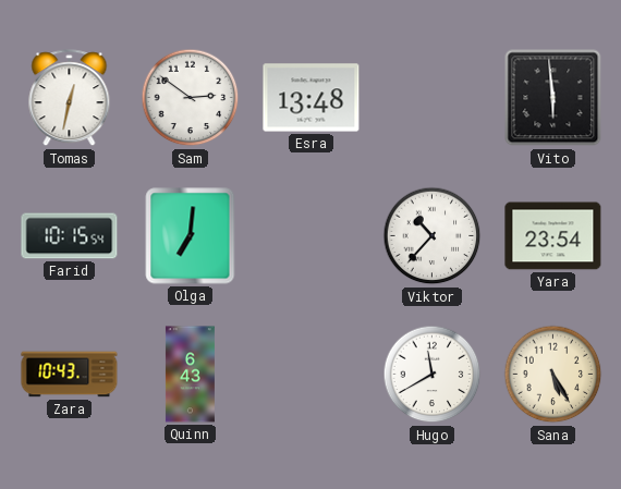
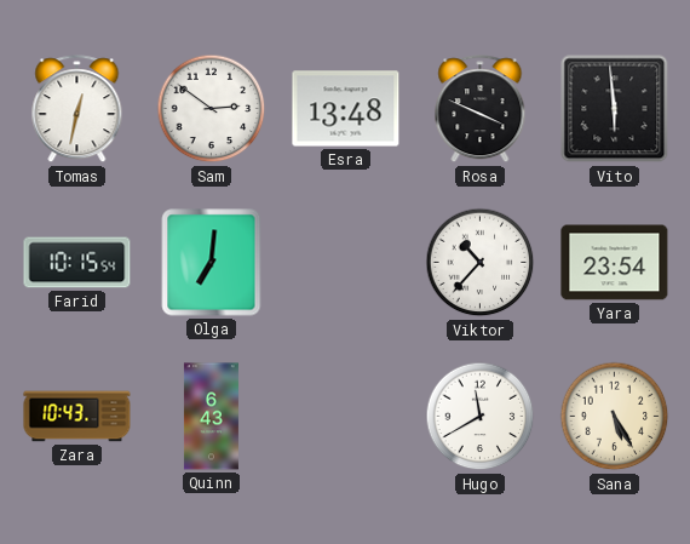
Rosa: none -> 3:49
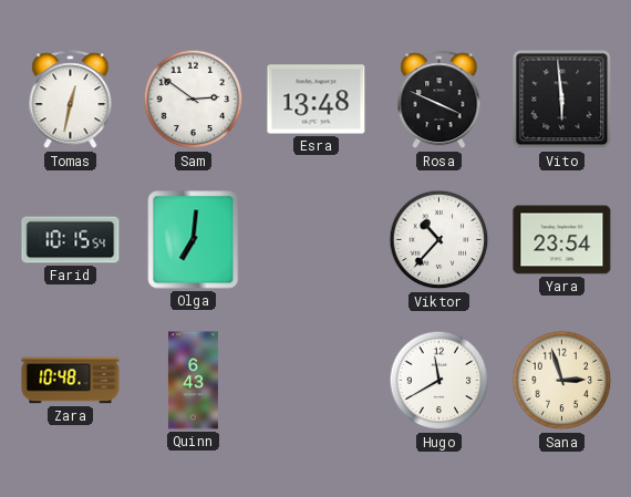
Zara: 10:43 -> 10:48
Sana: 5:25 -> 2:57
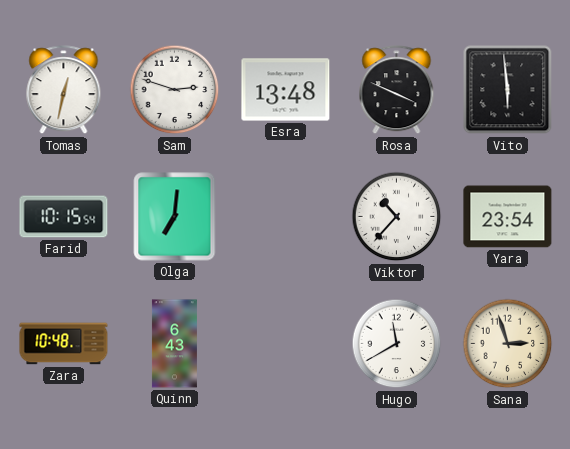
Sam: 2:51 -> 2:48
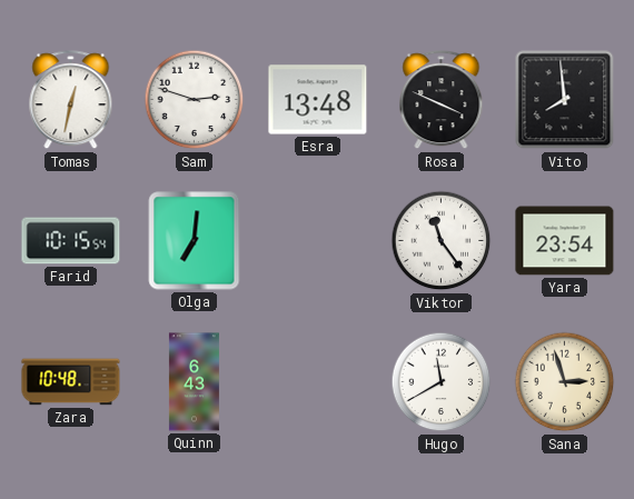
Vito: 5:59 -> 7:59
Viktor: 10:37 -> 11:24
